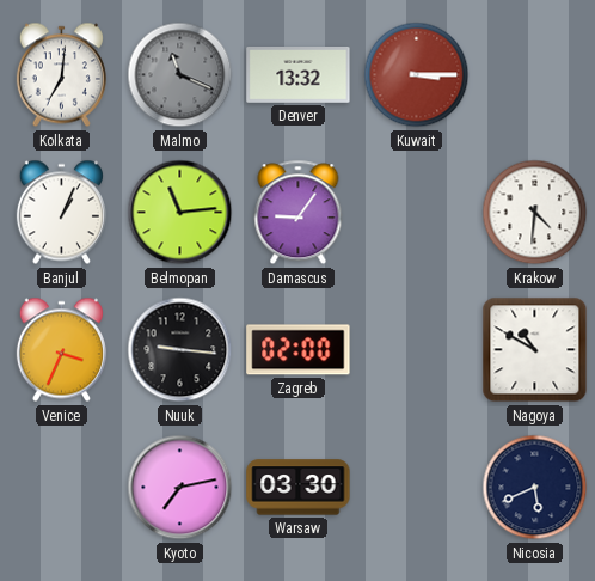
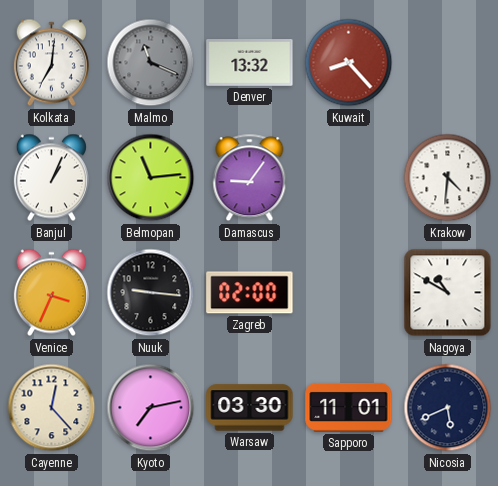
Kuwait: 3:15 -> 8:23
Cayenne: none -> 12:23
Sapporo: none -> 11:01
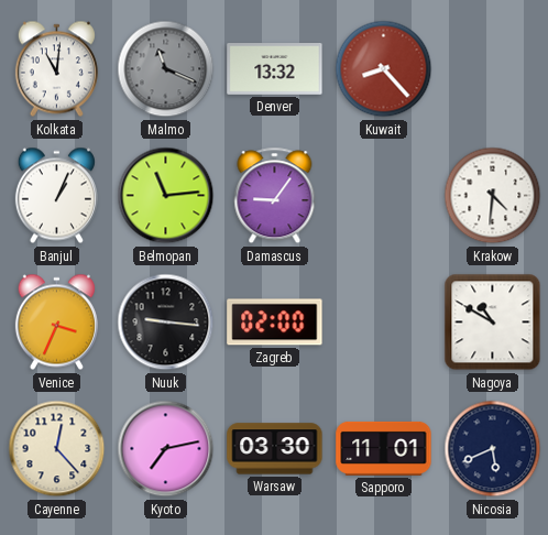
Kolkata: 7:01 -> 11:01
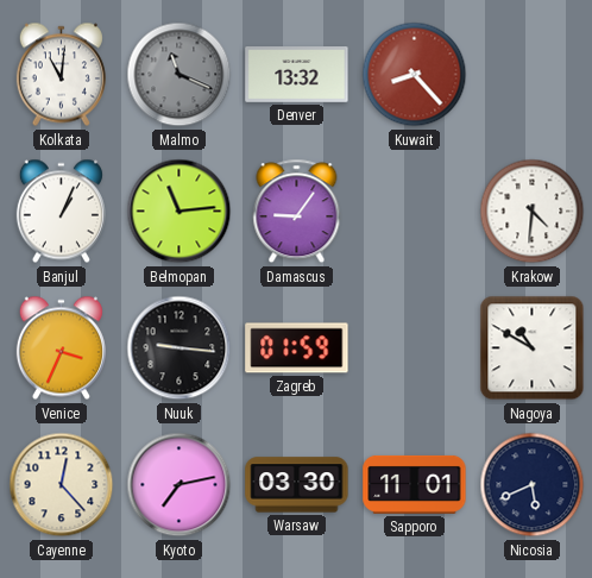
Zagreb: 02:00 -> 01:59
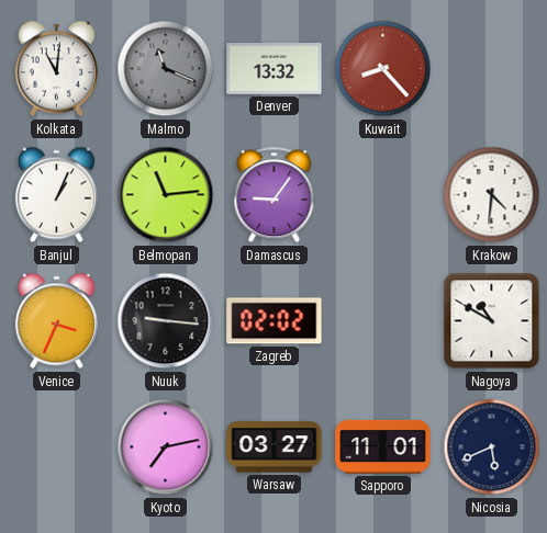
Zagreb: 01:59 -> 02:02
Cayenne: 12:23 -> none
Warsaw: 03:30 -> 03:27
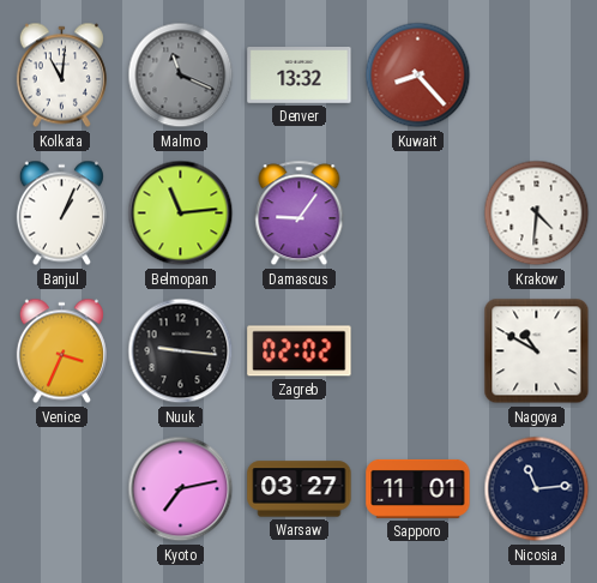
Nicosia: 5:41 -> 11:14
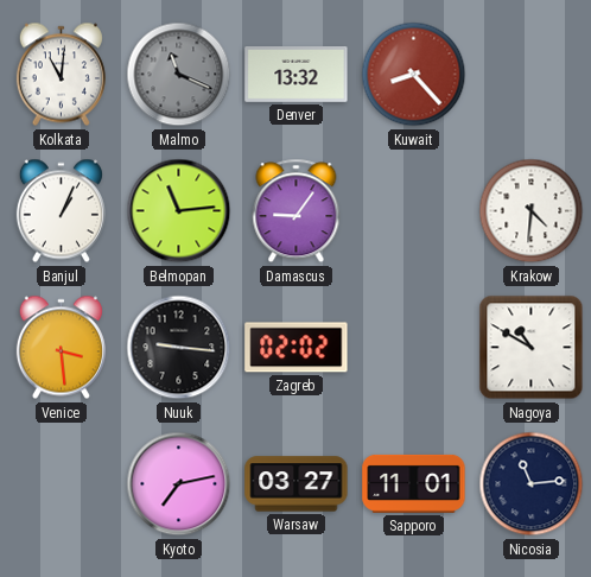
Venice: 3:34 -> 3:29
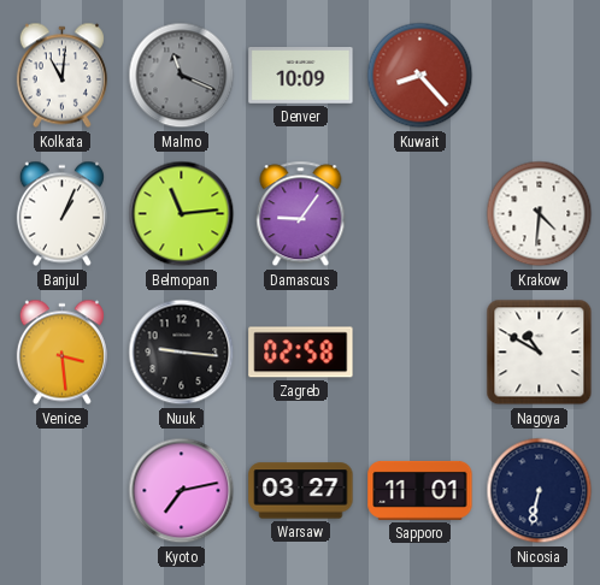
Denver: 13:32 -> 10:09
Zagreb: 02:02 -> 02:58
Nicosia: 11:14 -> 6:32
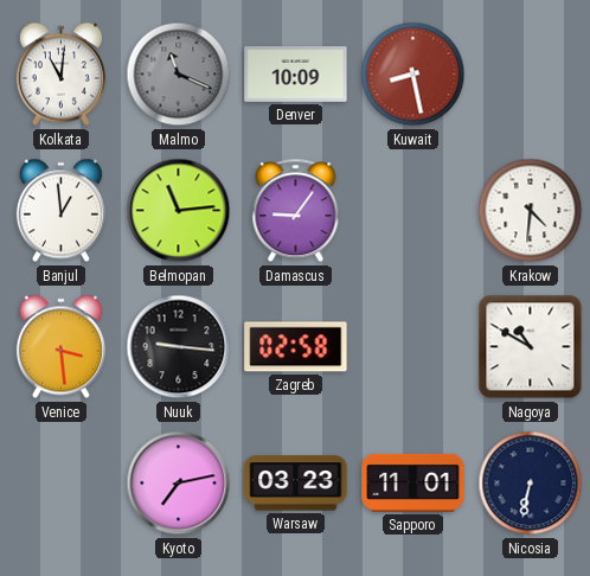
Kuwait: 8:23 -> 8:28
Banjul: 1:04 -> 12:59
Warsaw: 03:27 -> 03:23
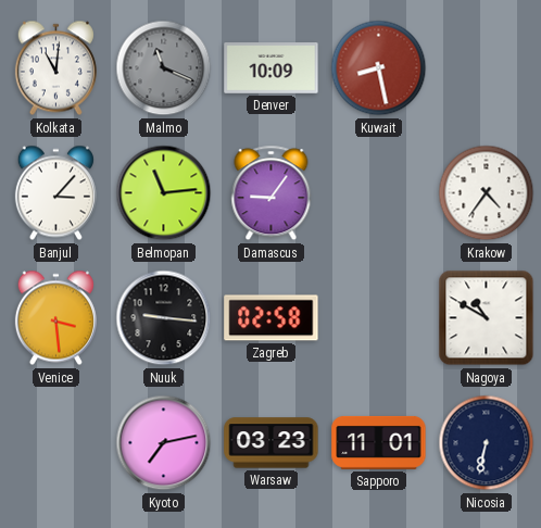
Banjul: 12:59 -> 3:07
Krakow: 4:31 -> 4:36
